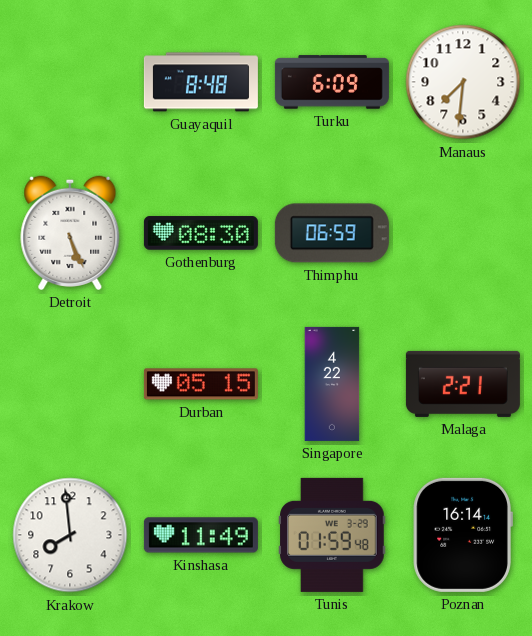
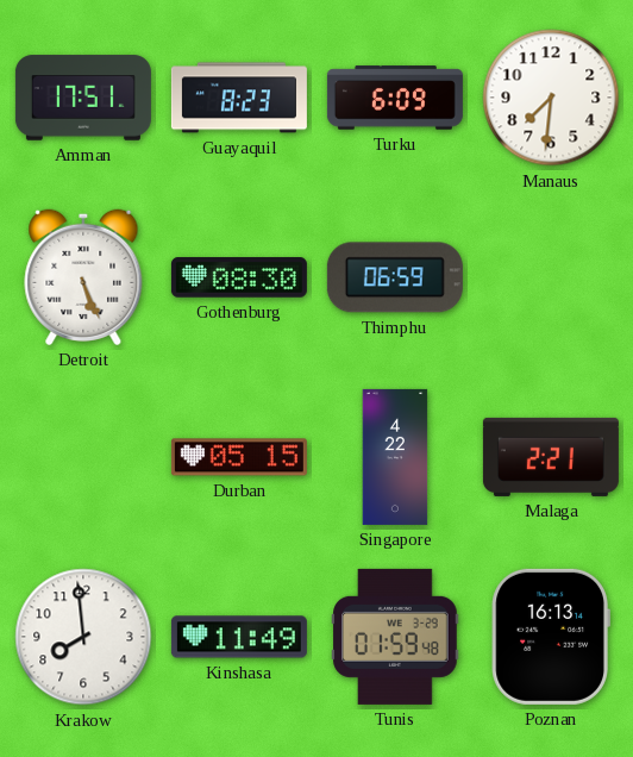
Amman: none -> 17:51
Guayaquil: 8:48 -> 8:23
Poznan: 16:14 -> 16:13
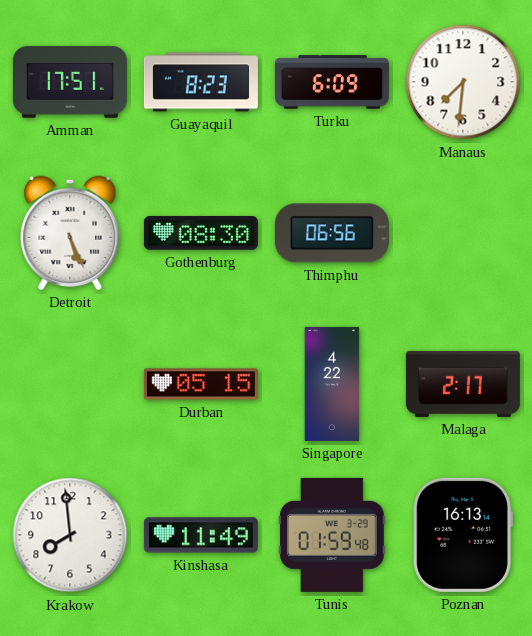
Thimphu: 06:59 -> 06:56
Malaga: 2:21 -> 2:17
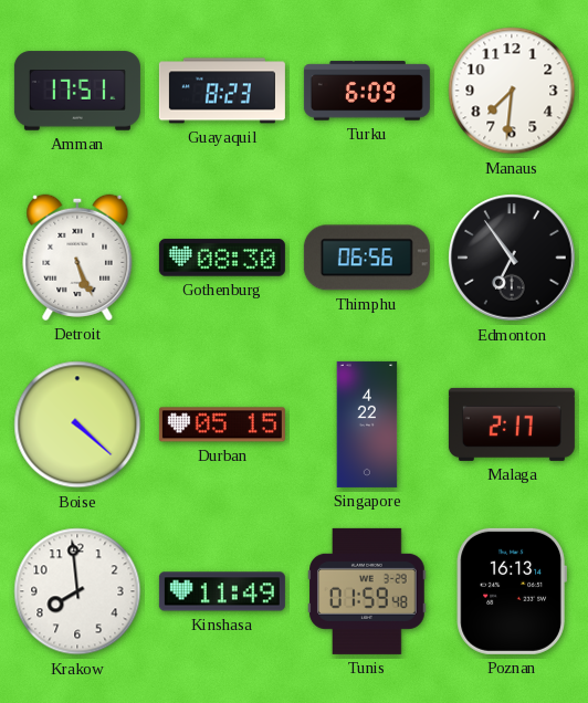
Edmonton: none -> 6:54
Boise: none -> 4:22
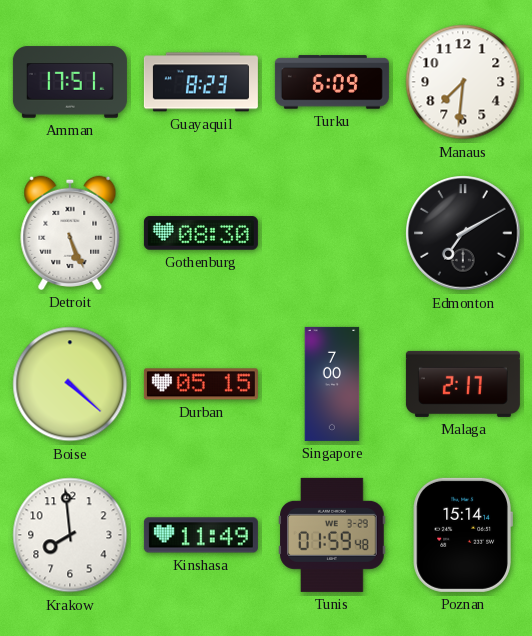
Thimphu: 06:56 -> none
Edmonton: 6:54 -> 7:10
Singapore: 4:22 -> 7:00
Poznan: 16:13 -> 15:14
